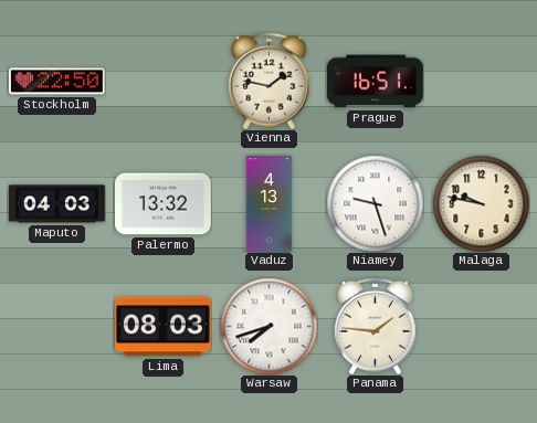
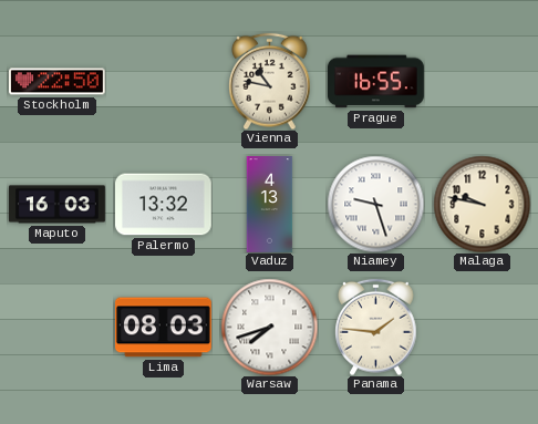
Vienna: 1:47 -> 10:47
Prague: 16:51 -> 16:55
Maputo: 04:03 -> 16:03
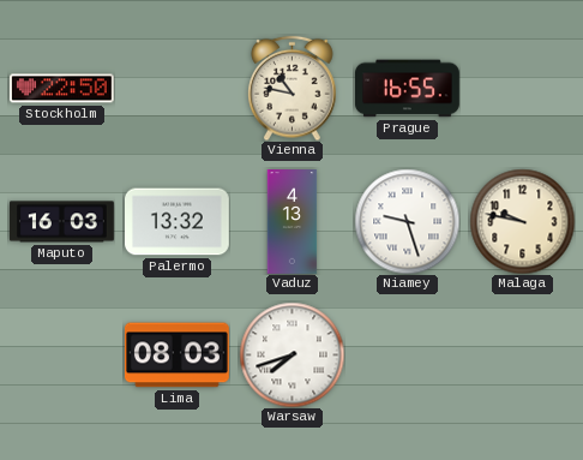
Panama: 1:46 -> none
